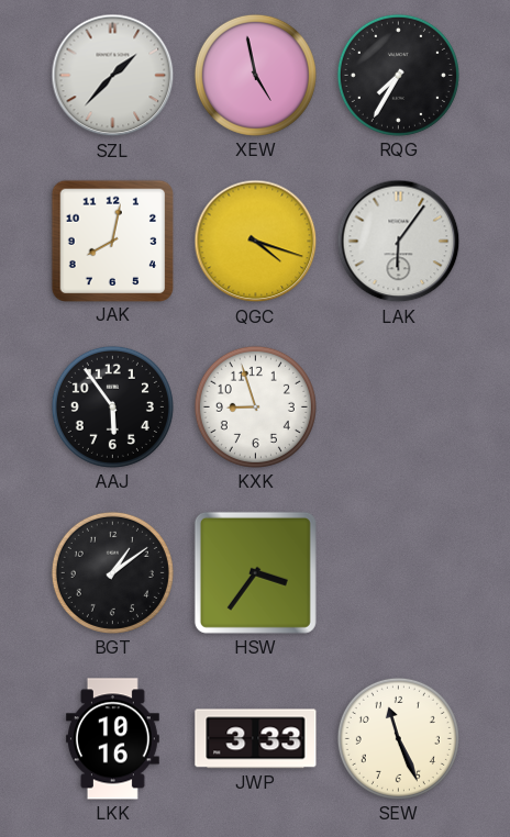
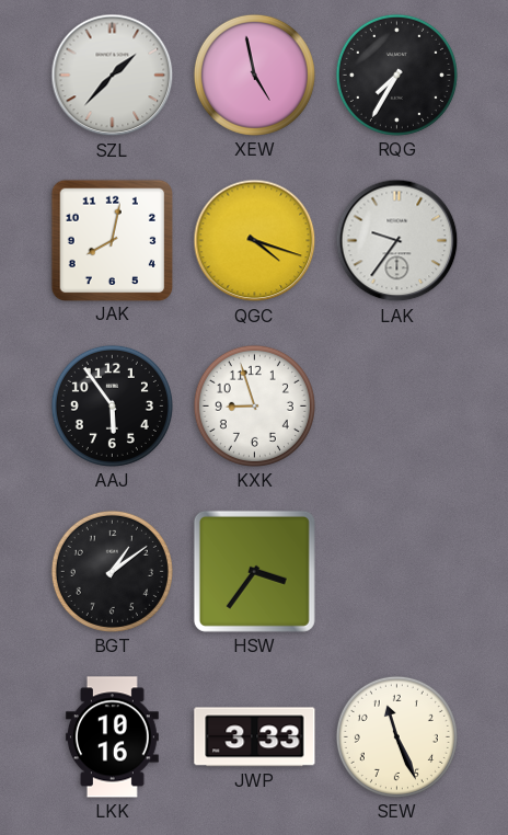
LAK: 6:06 -> 9:36
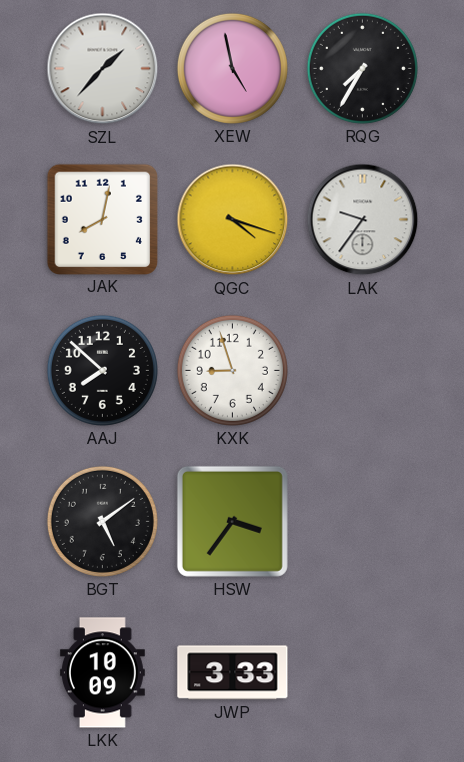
AAJ: 5:54 -> 7:52
BGT: 1:09 -> 5:09
LKK: 10:16 -> 10:09
SEW: 11:26 -> none
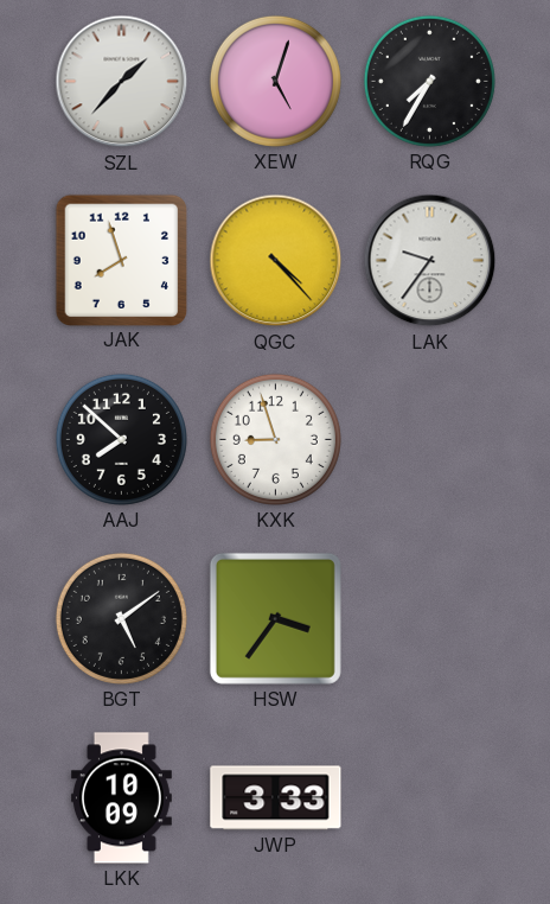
XEW: 4:58 -> 5:03
JAK: 8:02 -> 7:57
QGC: 4:18 -> 4:23
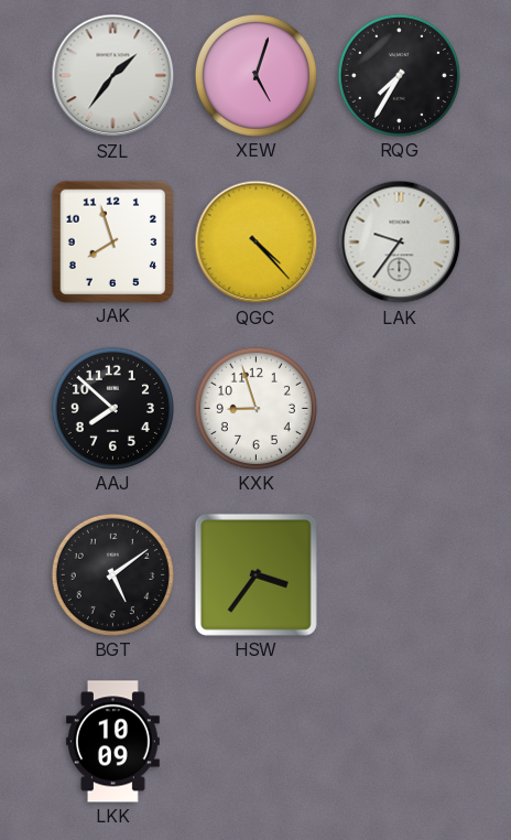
SZL: 1:37 -> 1:36
JWP: 3:33 -> none
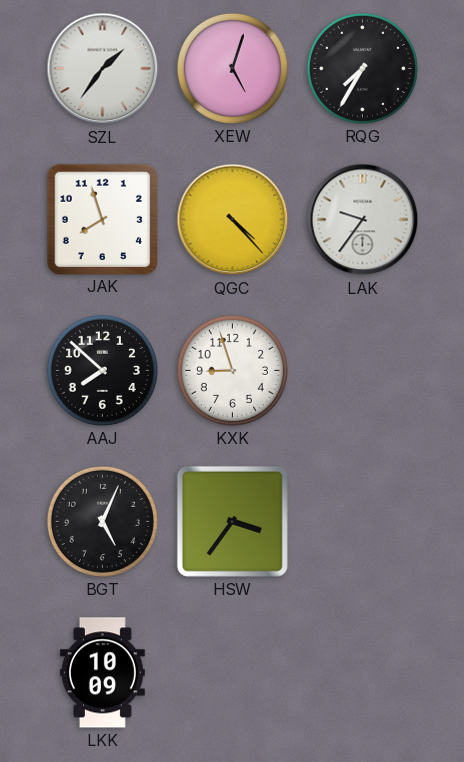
BGT: 5:09 -> 5:04
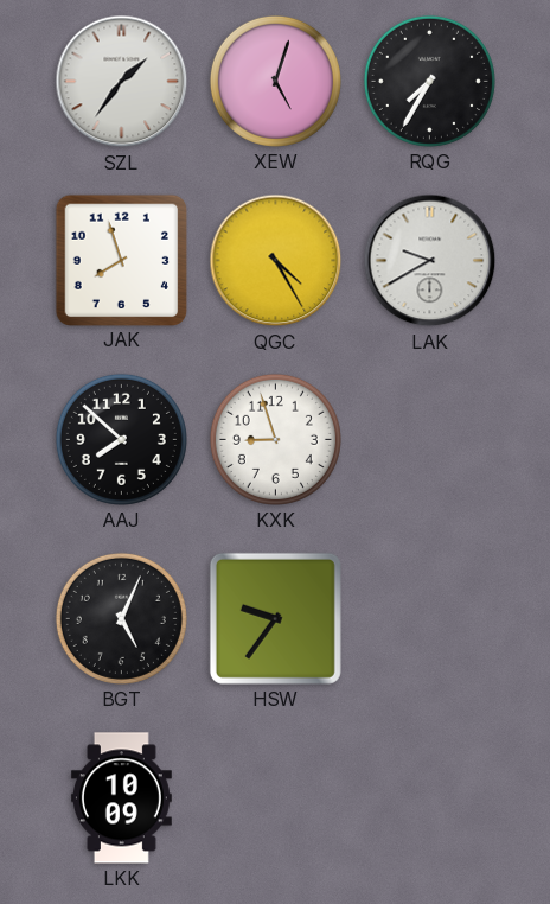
QGC: 4:23 -> 4:25
LAK: 9:36 -> 9:40
HSW: 3:36 -> 9:36
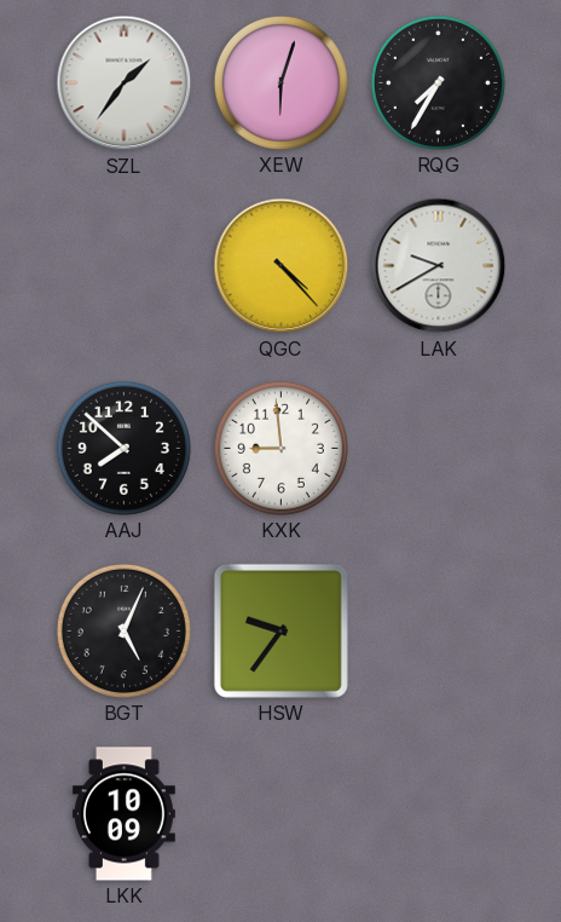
XEW: 5:03 -> 6:03
JAK: 7:57 -> none
QGC: 4:25 -> 4:23
KXK: 8:57 -> 8:59
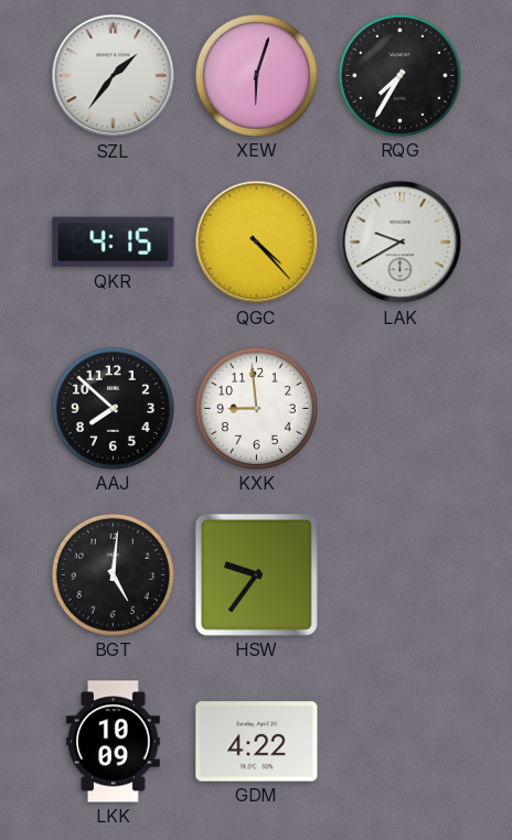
QKR: none -> 4:15
BGT: 5:04 -> 5:01
GDM: none -> 4:22
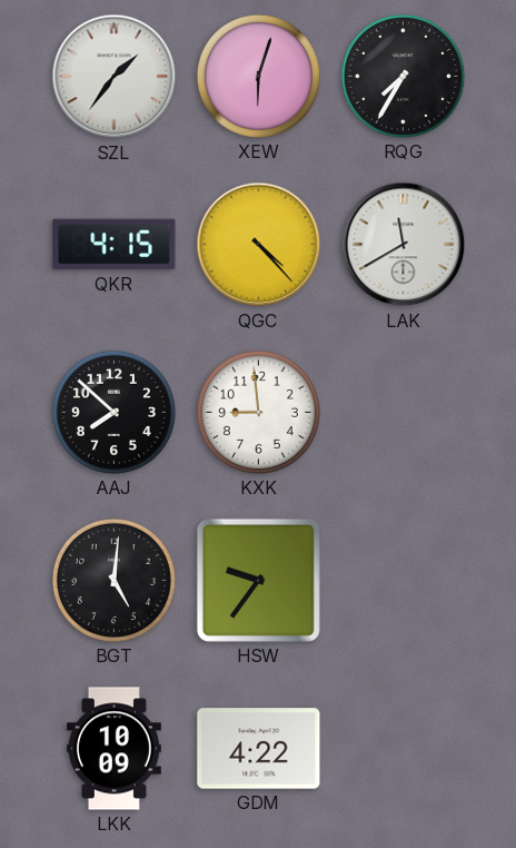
LAK: 9:40 -> 11:40
